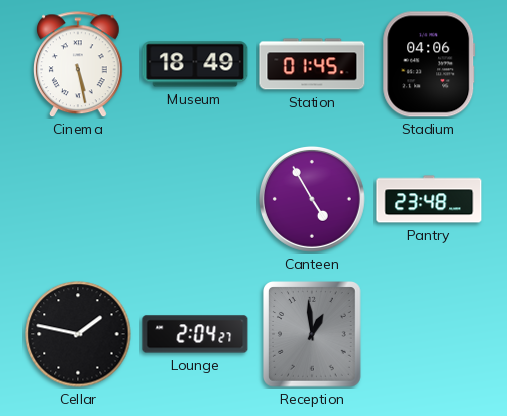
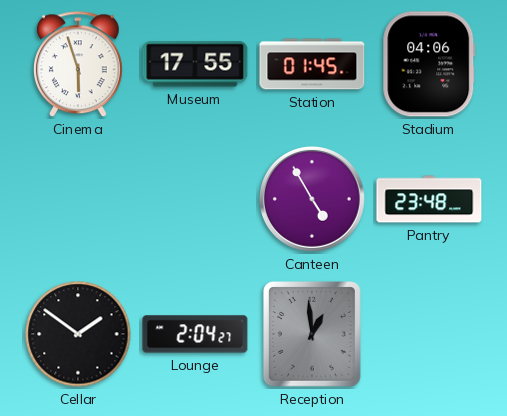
Cinema: 5:28 -> 5:57
Museum: 18:49 -> 17:55
Cellar: 1:47 -> 1:51
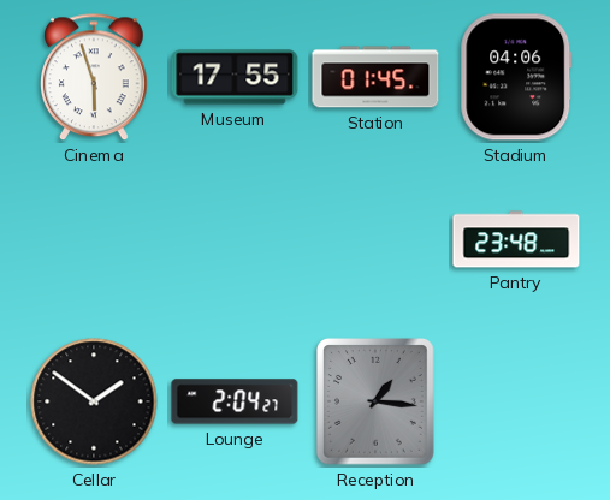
Canteen: 4:55 -> none
Reception: 12:59 -> 1:16
